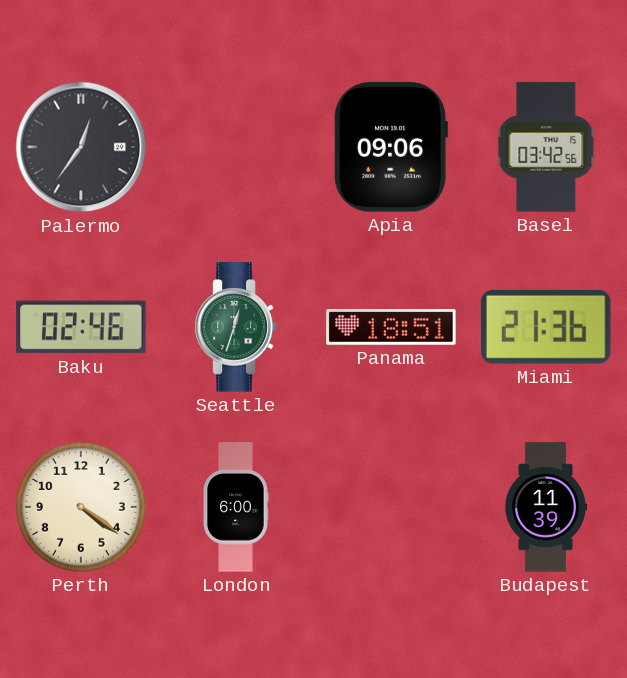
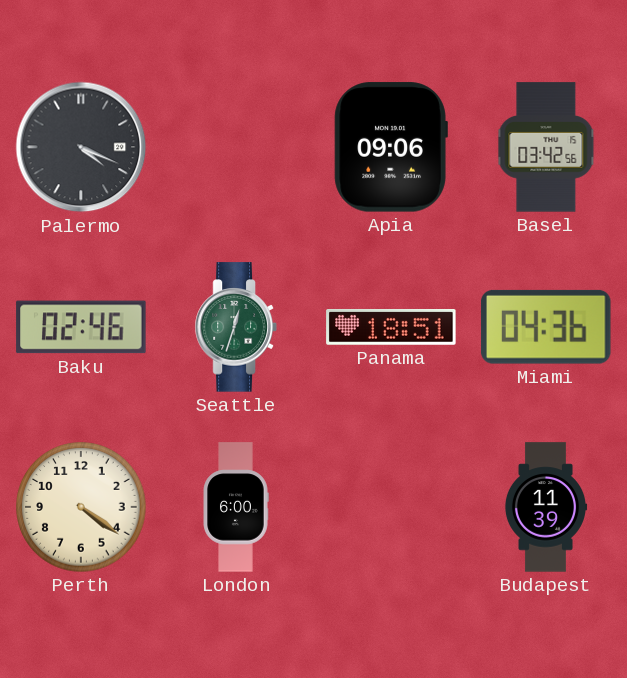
Palermo: 12:36 -> 4:19
Miami: 21:36 -> 04:36
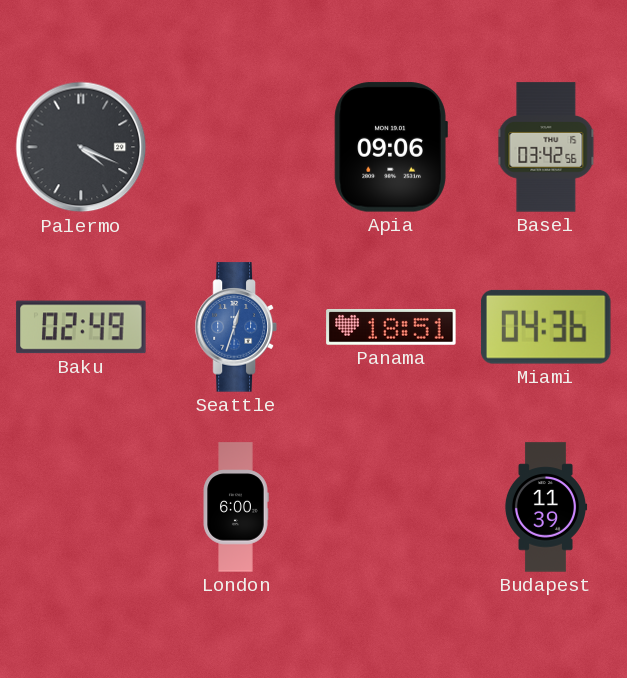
Baku: 02:46 -> 02:49
Seattle dial: green -> blue
Perth: 4:21 -> none
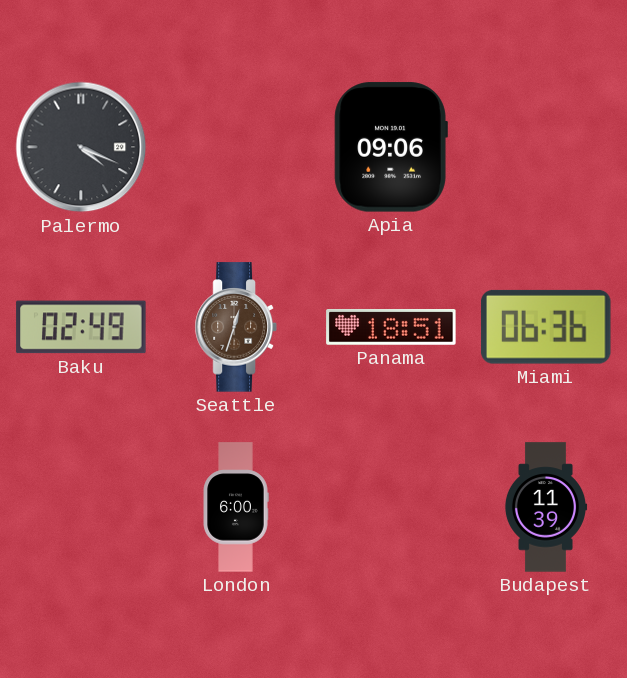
Basel: 03:42 -> none
Seattle dial: blue -> brown
Miami: 04:36 -> 06:36
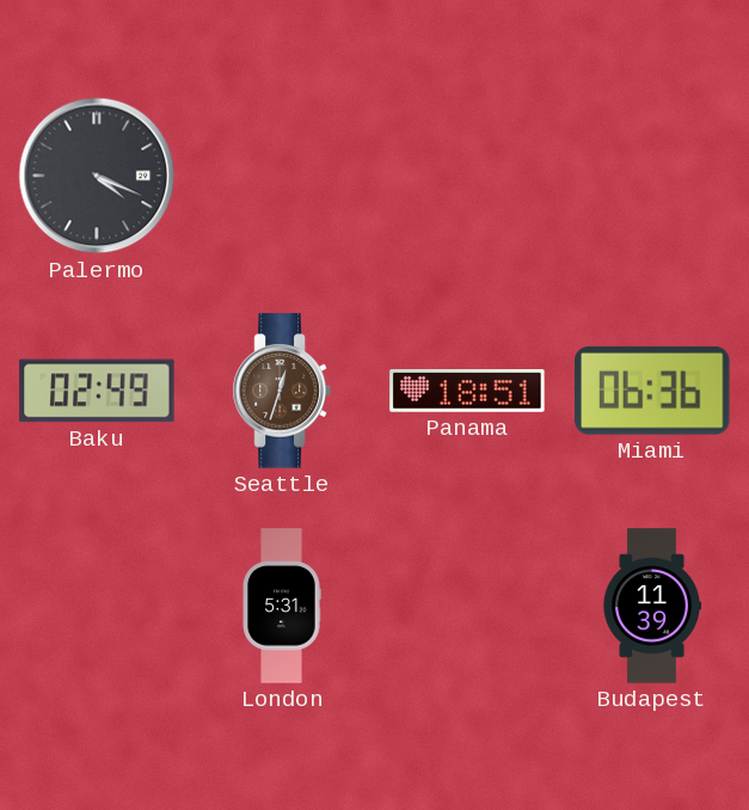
Apia: 09:06 -> none
London: 6:00 -> 5:31
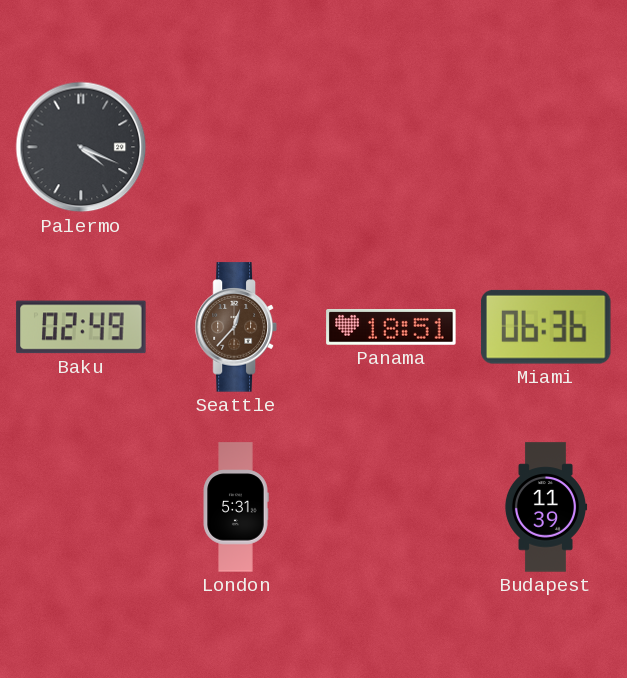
Seattle: 12:33 -> 12:37
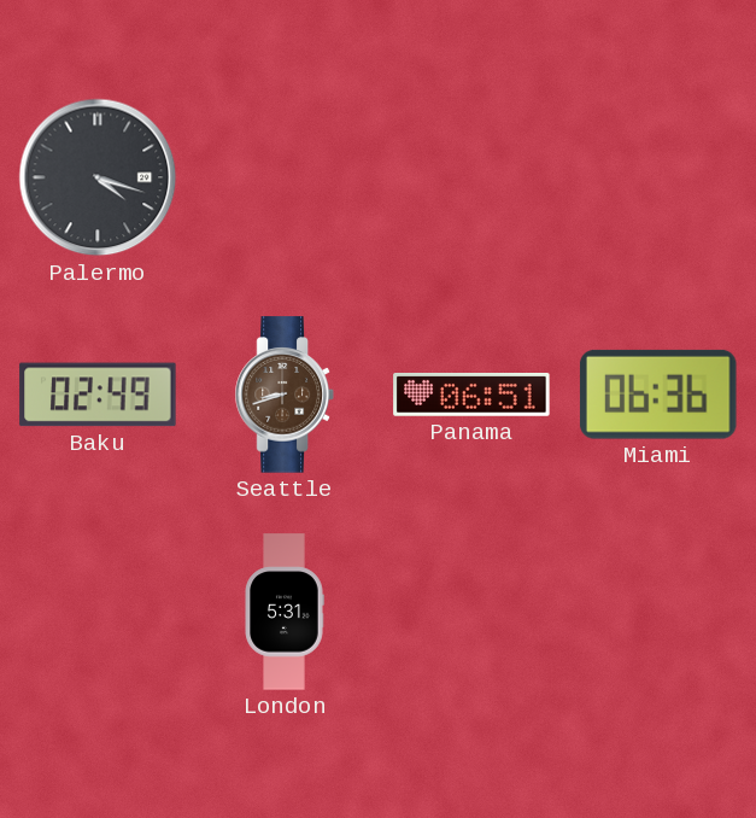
Palermo: 4:19 -> 4:18
Seattle: 12:37 -> 8:42
Panama: 18:51 -> 06:51
Budapest: 11:39 -> none
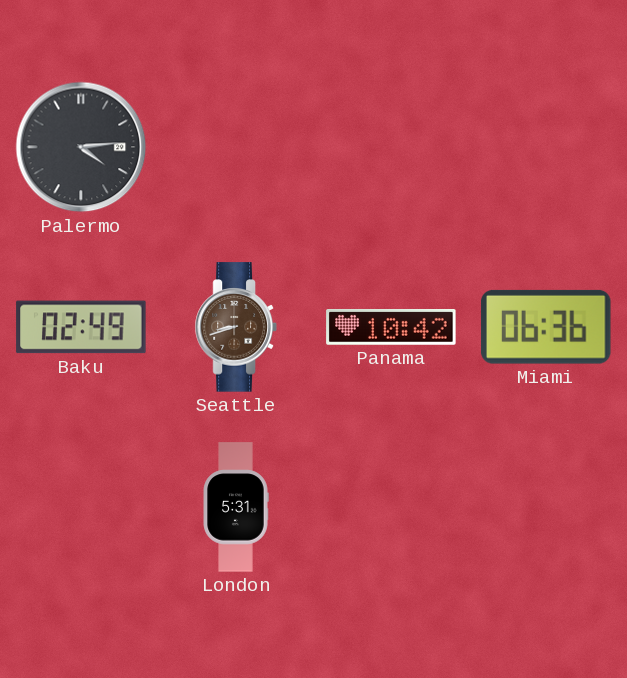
Palermo: 4:18 -> 4:14
Panama: 06:51 -> 10:42
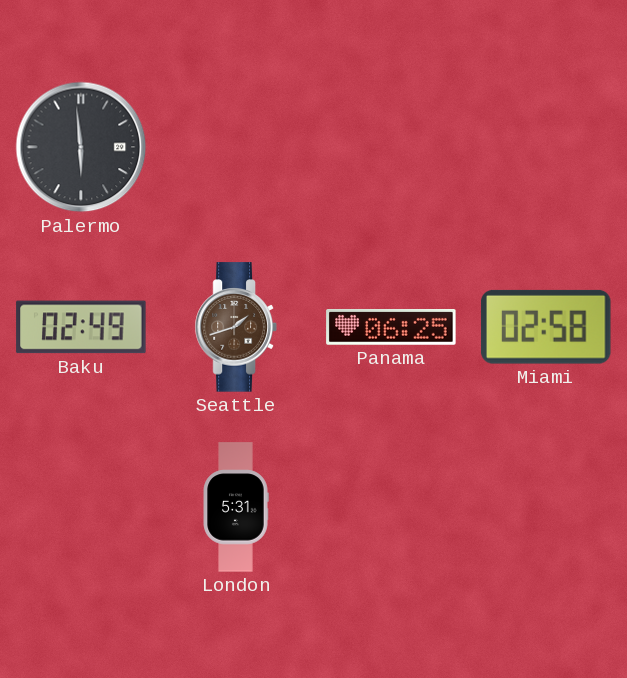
Palermo: 4:14 -> 5:59
Seattle: 8:42 -> 1:42
Panama: 10:42 -> 06:25
Miami: 06:36 -> 02:58
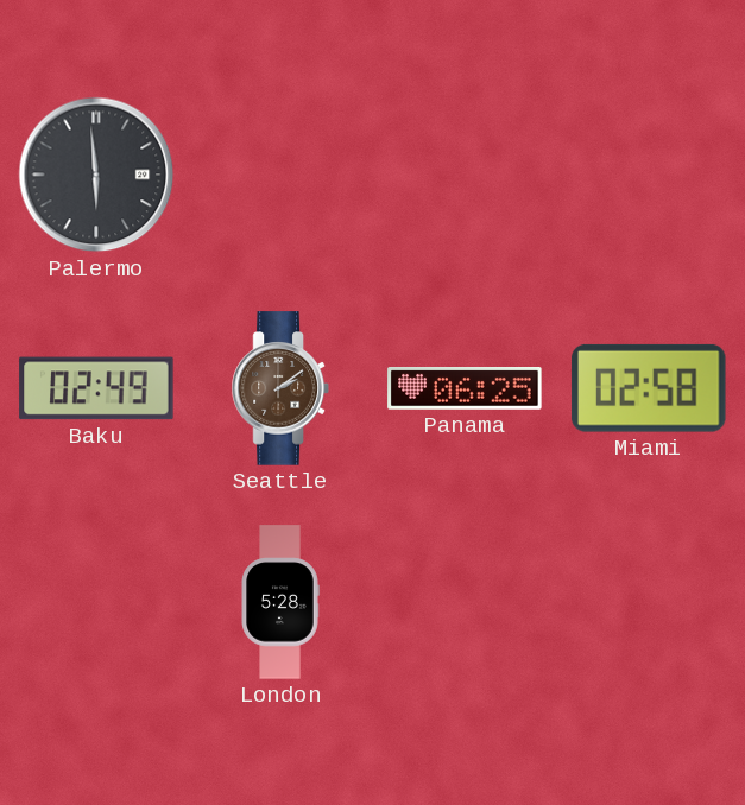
Seattle: 1:42 -> 2:09
London: 5:31 -> 5:28
